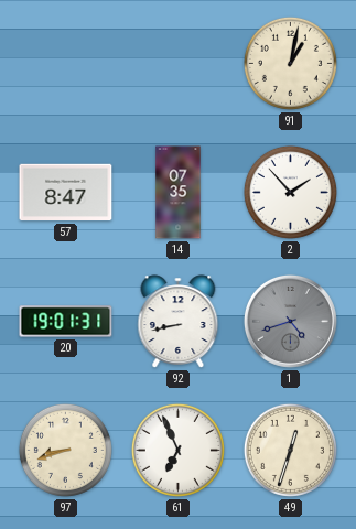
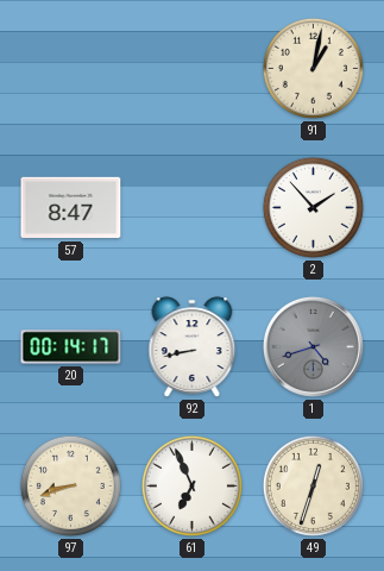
14: 07:35 -> none
20: 19:01 -> 00:14
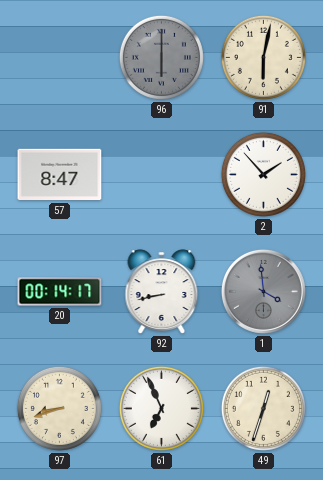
96: none -> 6:00
91: 1:02 -> 6:02
1: 4:42 -> 3:59
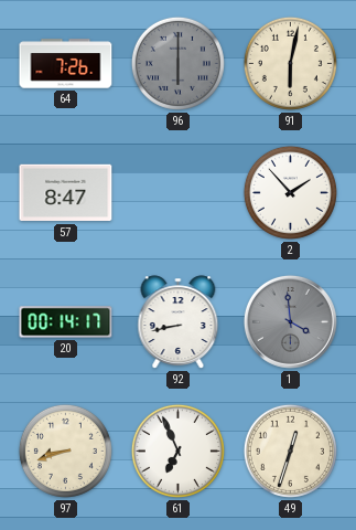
64: none -> 7:26
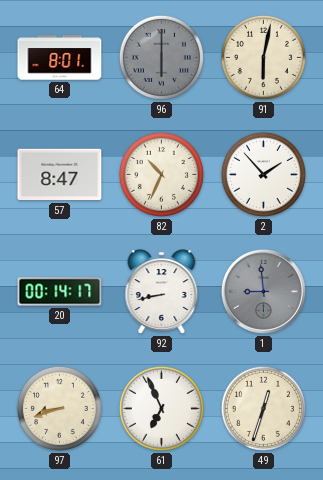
64: 7:26 -> 8:01
82: none -> 10:34
1: 3:59 -> 8:59
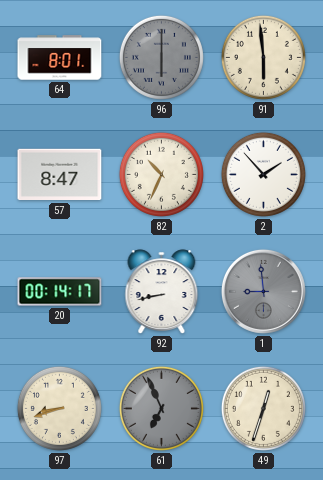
91: 6:02 -> 5:59
61 dial: white -> grey
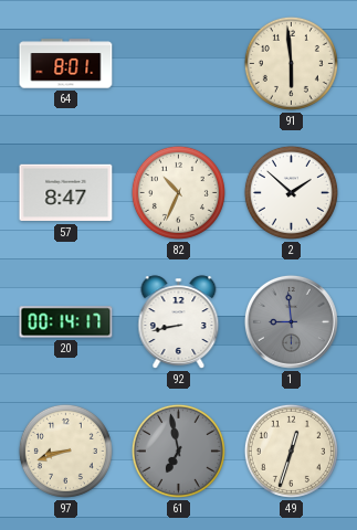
96: 6:00 -> none
2: 1:53 -> 1:52
61: 6:56 -> 6:58
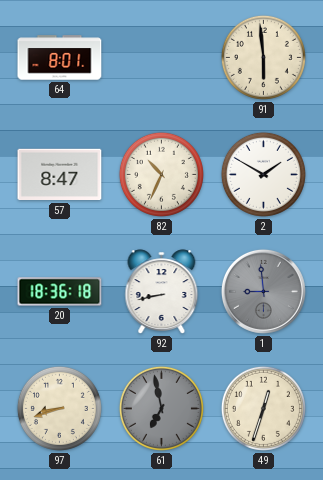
2: 1:52 -> 1:50
20: 00:14 -> 18:36
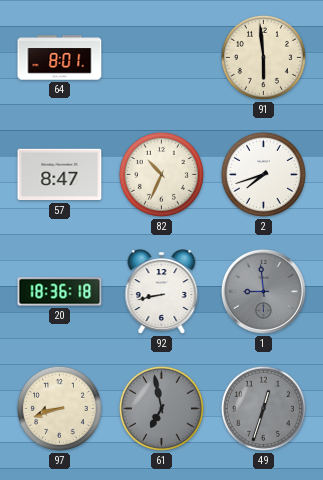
2: 1:50 -> 7:42
49 dial: cream -> grey
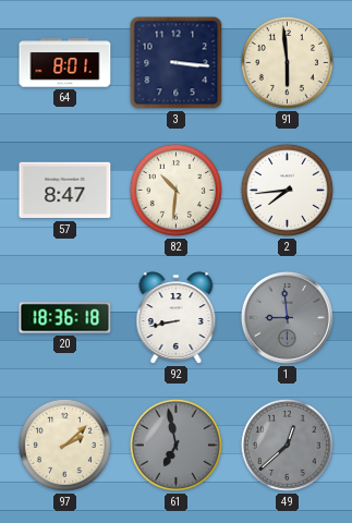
3: none -> 3:16
82: 10:34 -> 10:31
2: 7:42 -> 7:44
97: 8:42 -> 2:08
49: 12:33 -> 12:38
